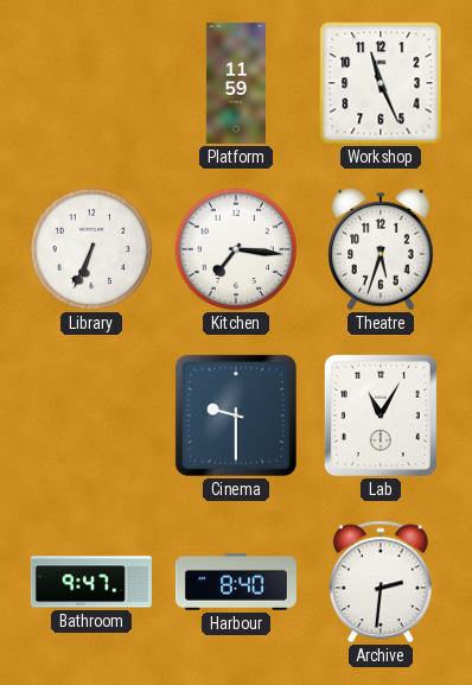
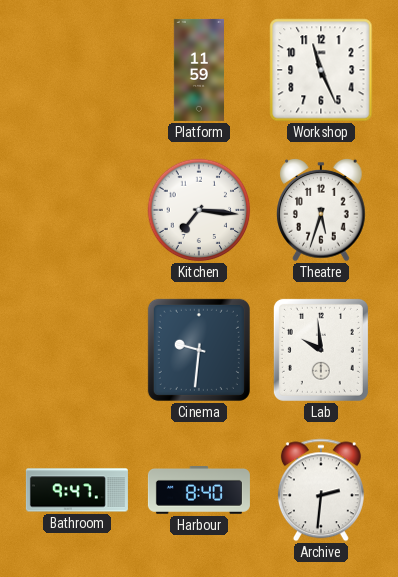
Library: 6:34 -> none
Cinema: 9:30 -> 9:31
Lab: 11:05 -> 9:59
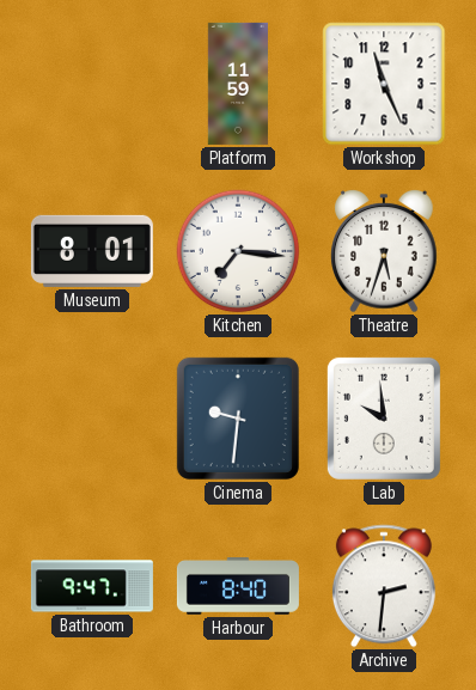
Museum: none -> 8:01
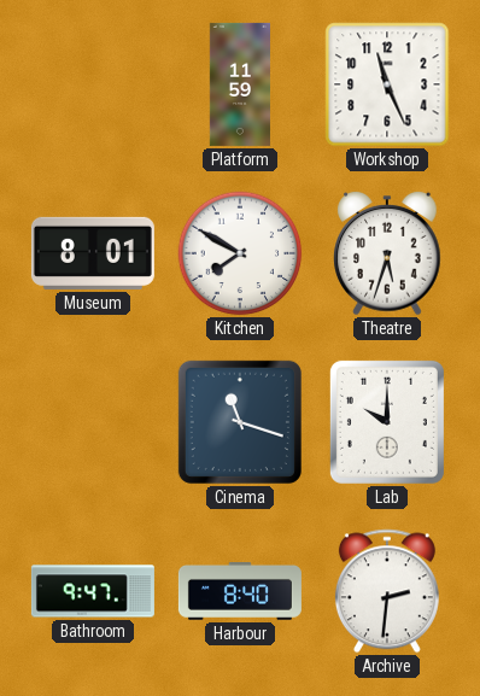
Kitchen: 7:16 -> 7:50
Cinema: 9:31 -> 11:18
Lab: 9:59 -> 10:00
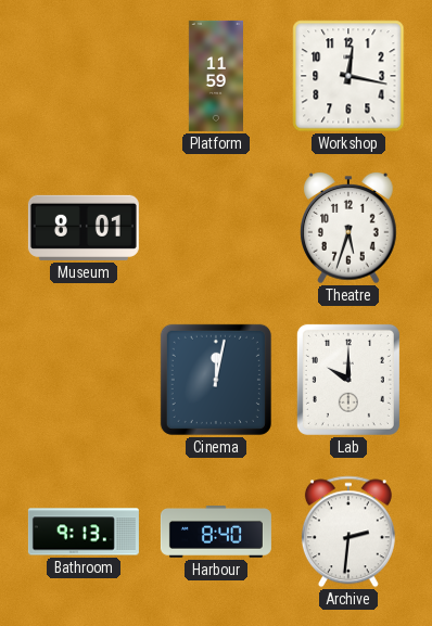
Workshop: 11:26 -> 12:17
Kitchen: 7:50 -> none
Cinema: 11:18 -> 12:02
Bathroom: 9:47 -> 9:13
